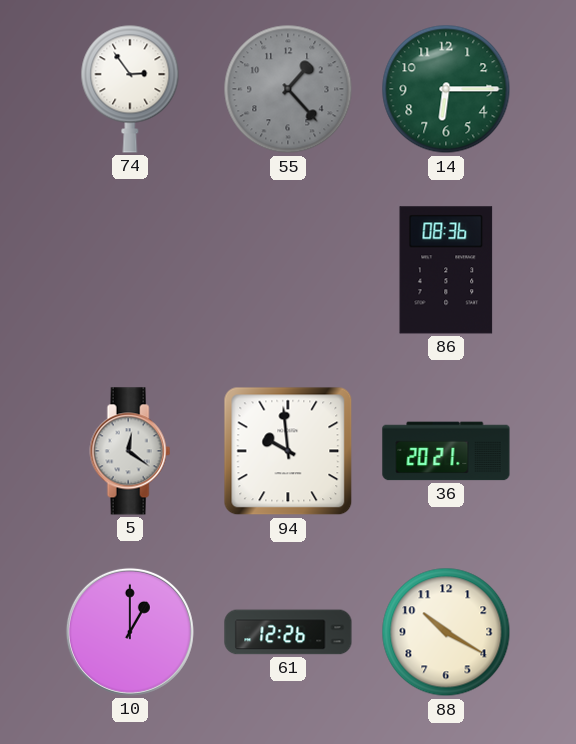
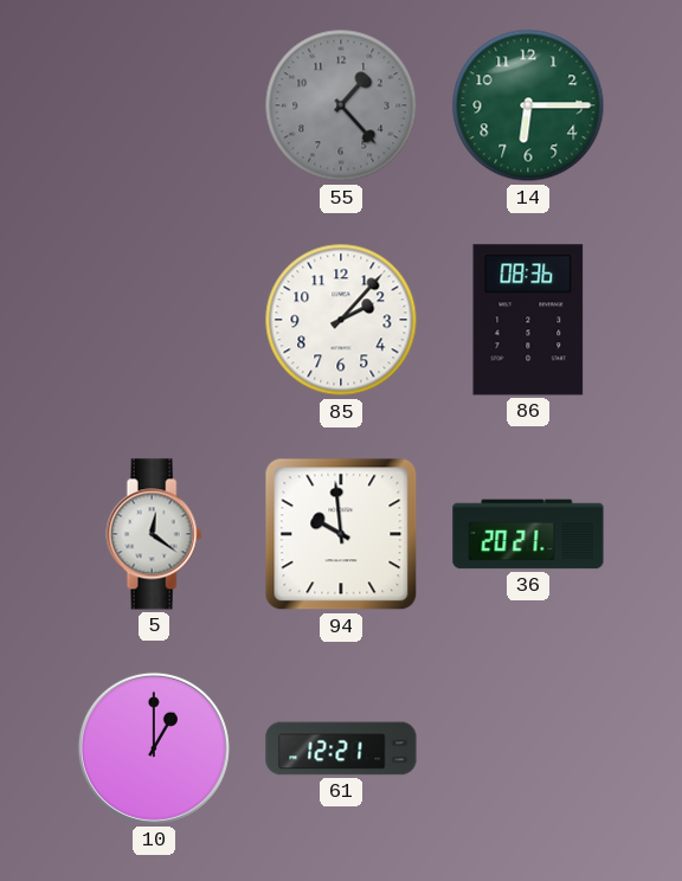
74: 2:54 -> none
85: none -> 2:07
61: 12:26 -> 12:21
88: 10:20 -> none
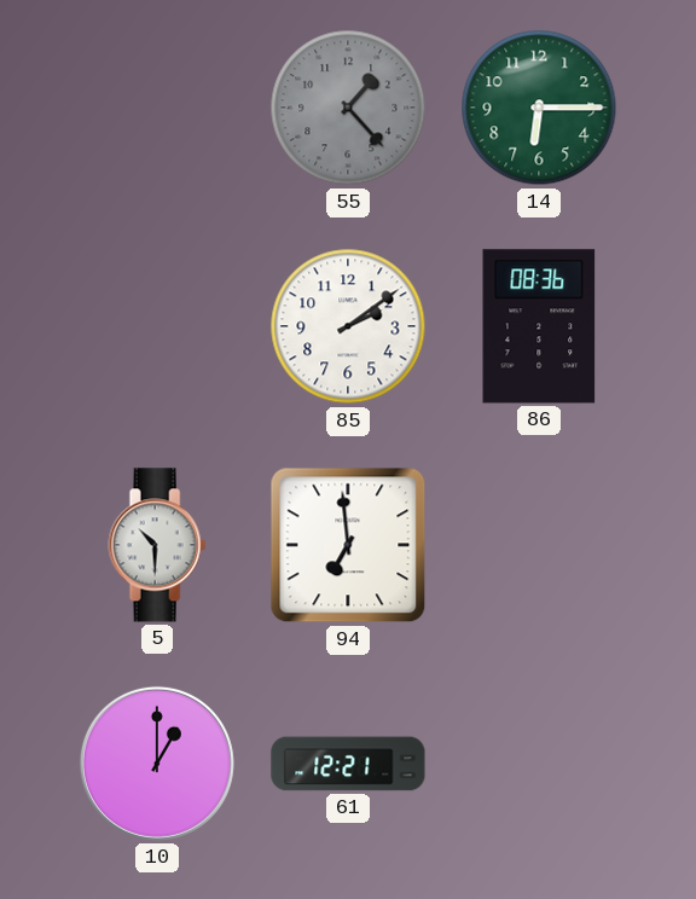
85: 2:07 -> 2:09
5: 12:21 -> 10:30
94: 9:59 -> 6:59
36: 20:21 -> none
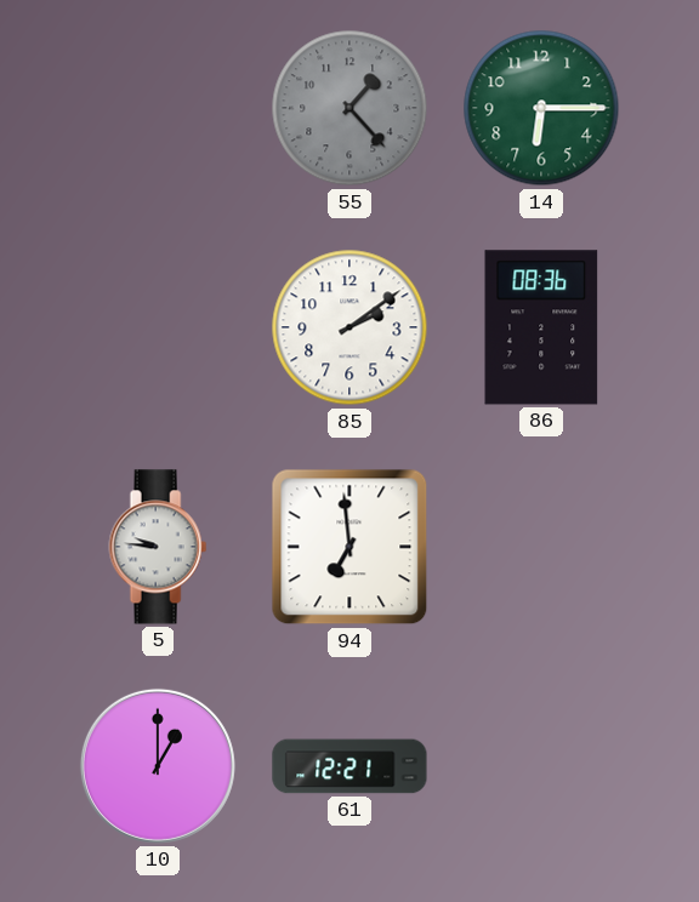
5: 10:30 -> 9:46
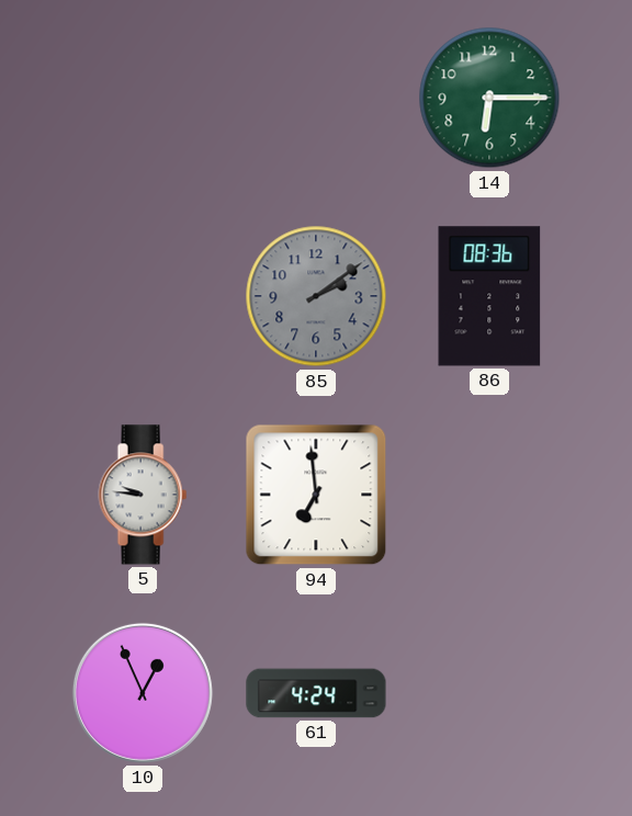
55: 1:23 -> none
85 dial: white -> grey
10: 1:00 -> 12:56
61: 12:21 -> 4:24
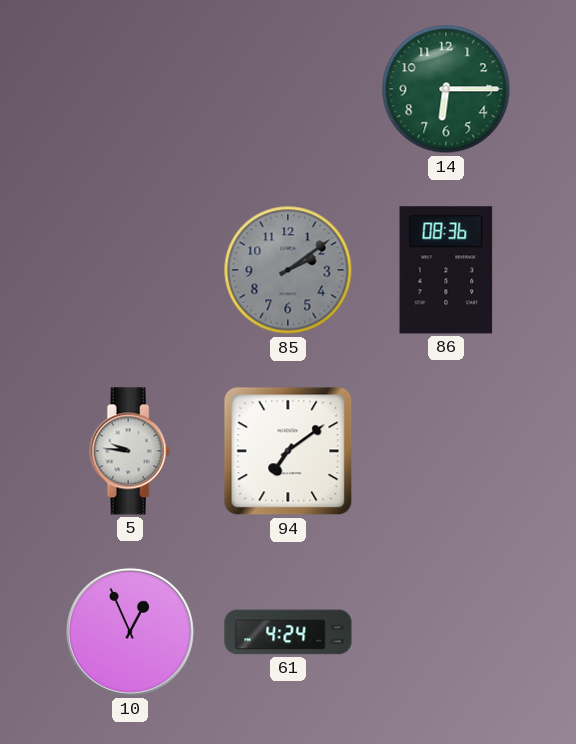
94: 6:59 -> 7:09
